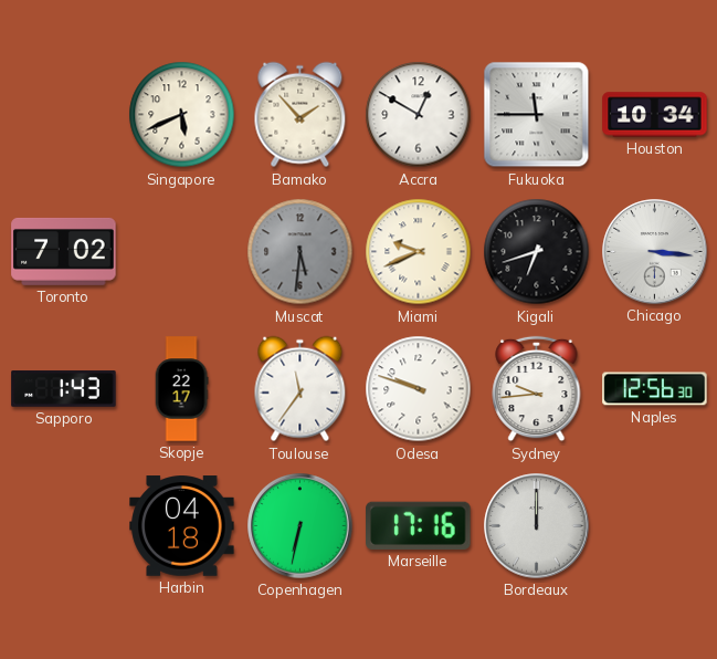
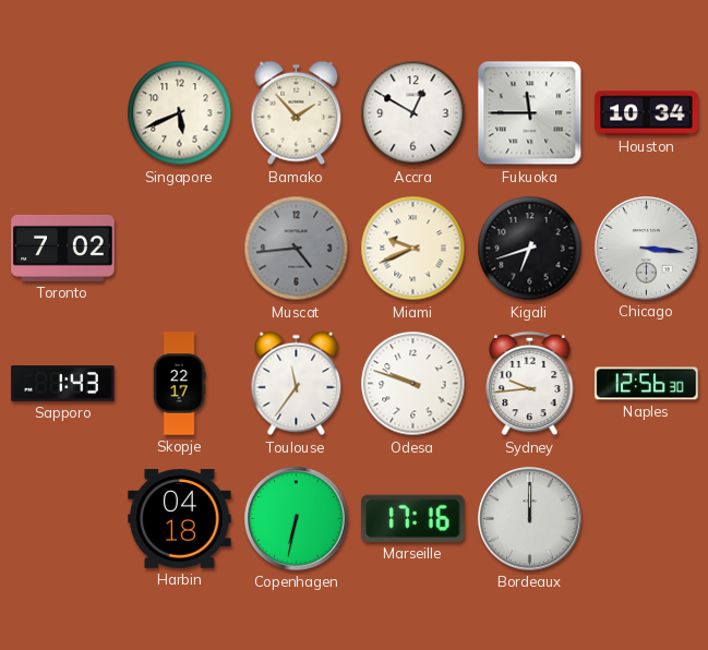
Muscat: 5:31 -> 4:44
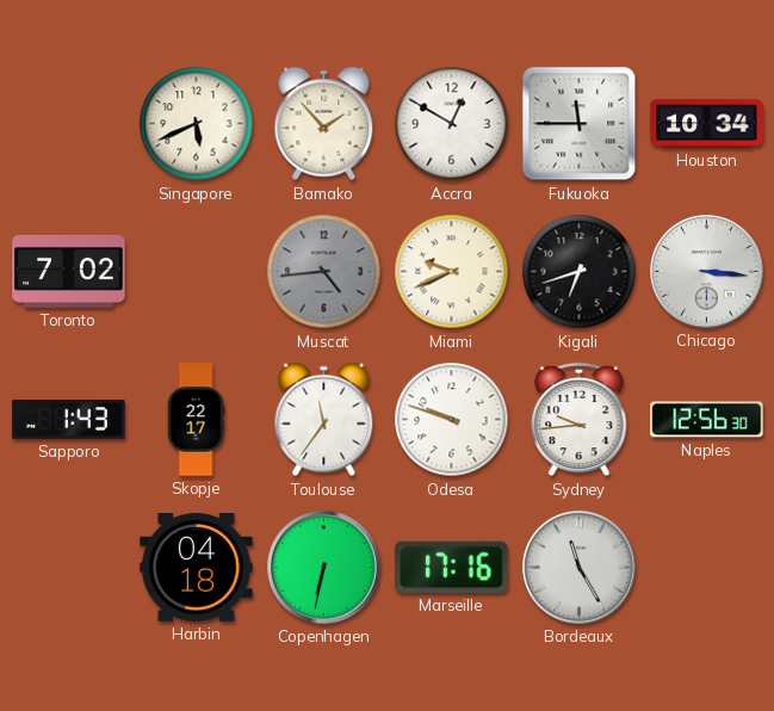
Bordeaux: 12:00 -> 11:25
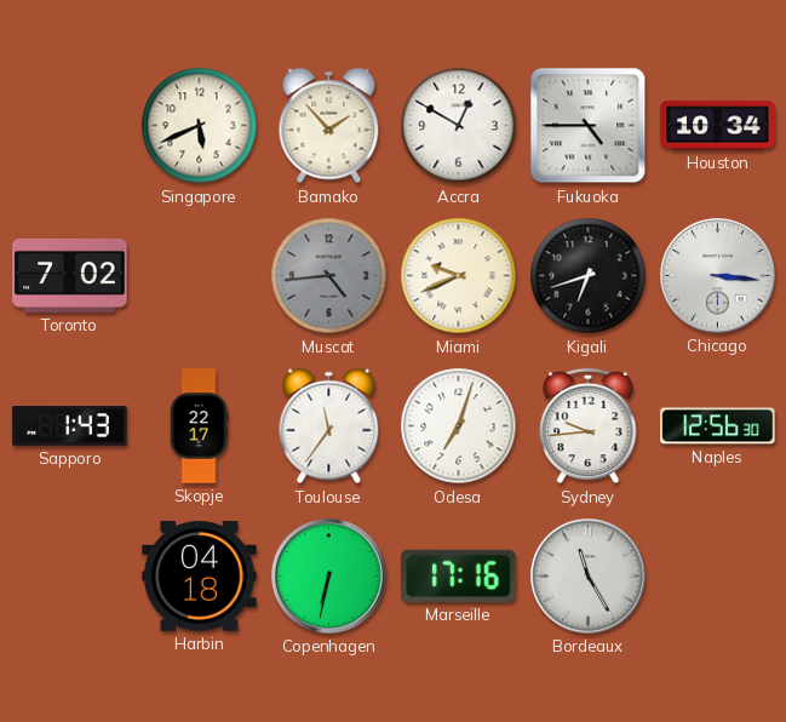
Fukuoka: 11:45 -> 4:45
Odesa: 9:48 -> 7:03
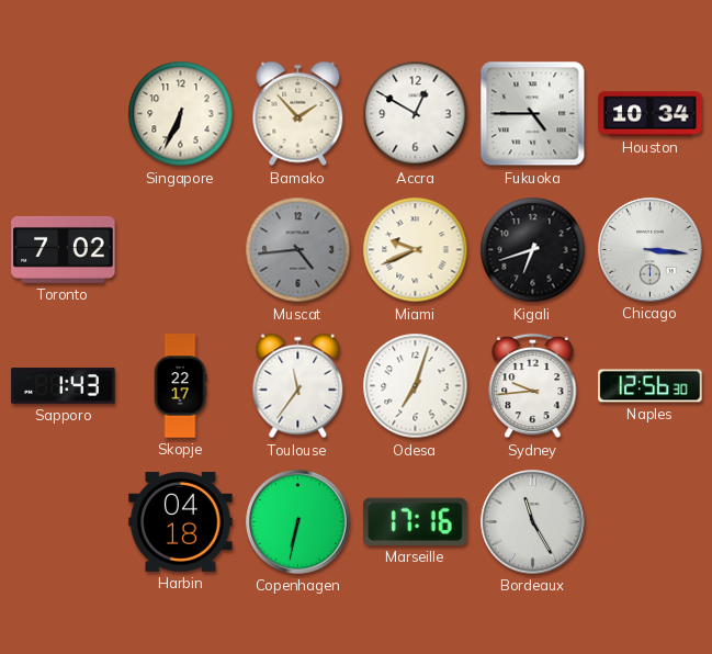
Singapore: 5:41 -> 6:34
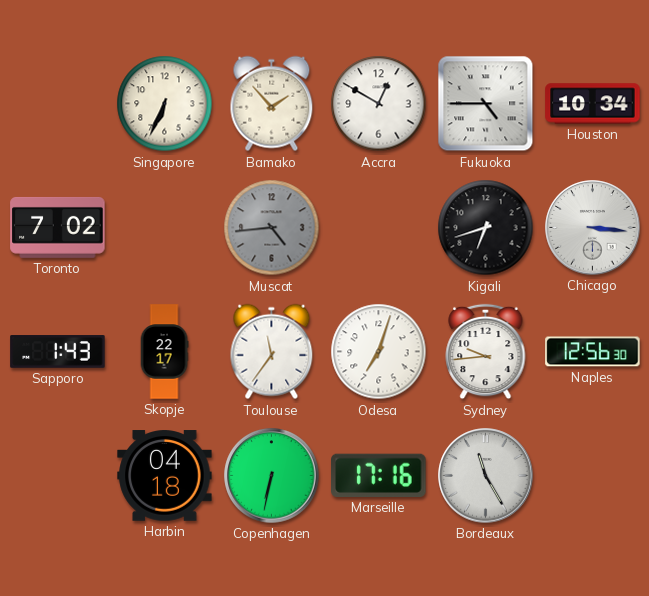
Miami: 9:41 -> none
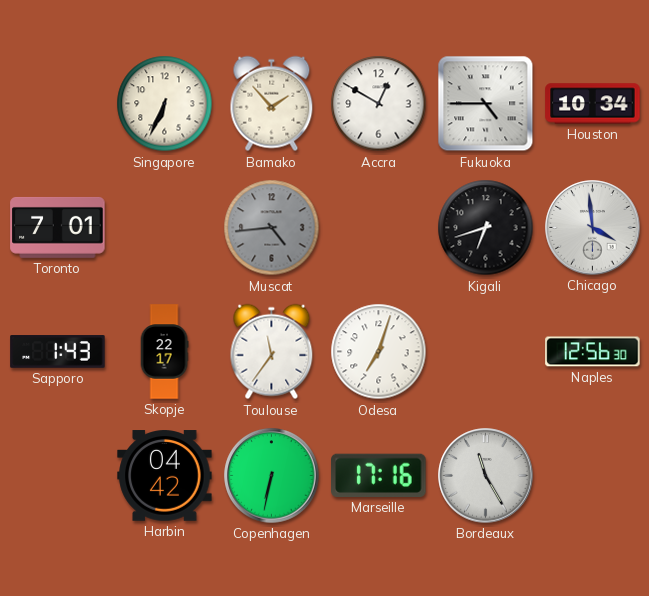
Toronto: 7:02 -> 7:01
Chicago: 3:16 -> 3:59
Sydney: 9:44 -> none
Harbin: 04:18 -> 04:42
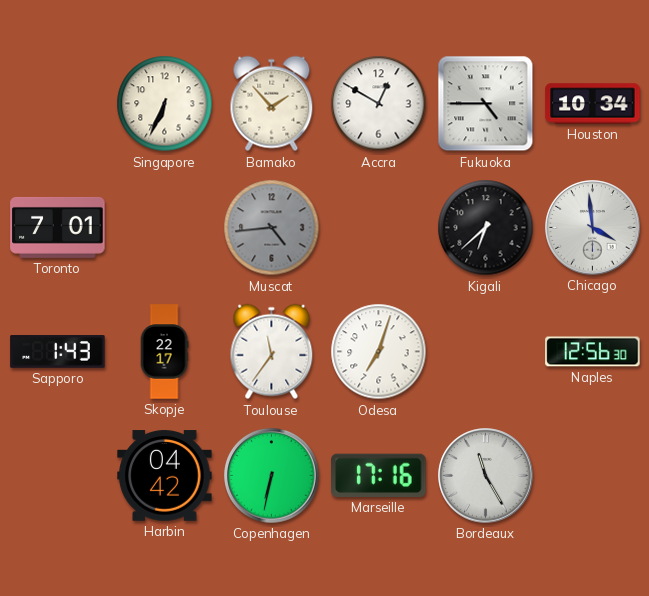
Kigali: 6:42 -> 6:38
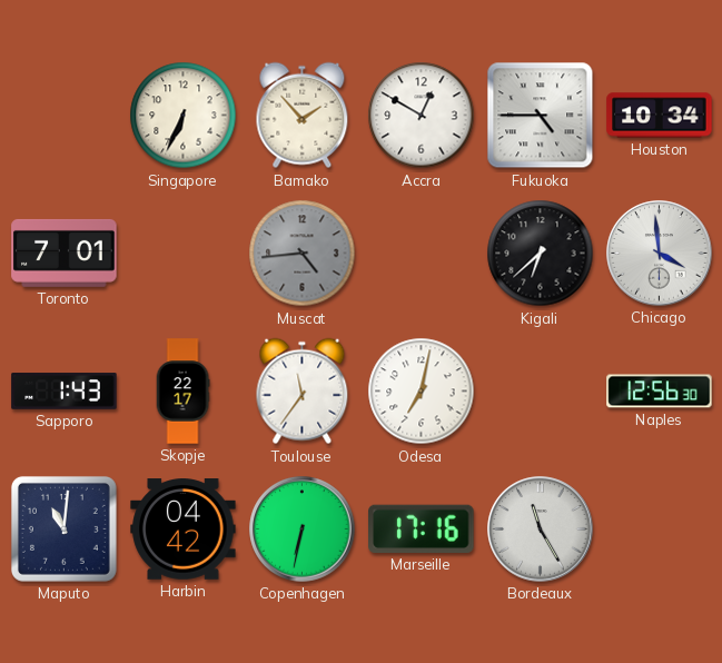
Odesa: 7:03 -> 7:02
Maputo: none -> 11:01
